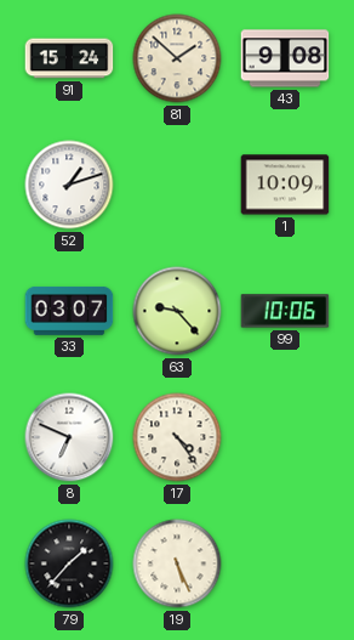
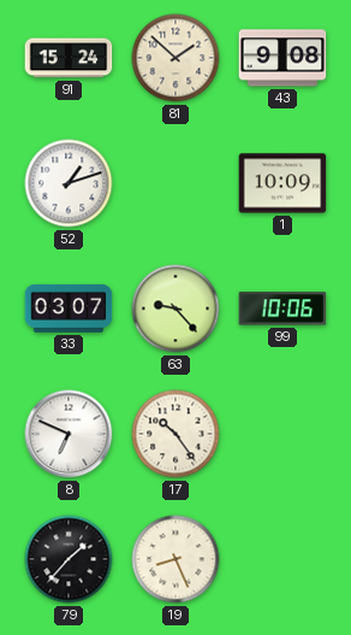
17: 4:24 -> 10:24
19: 5:26 -> 8:26
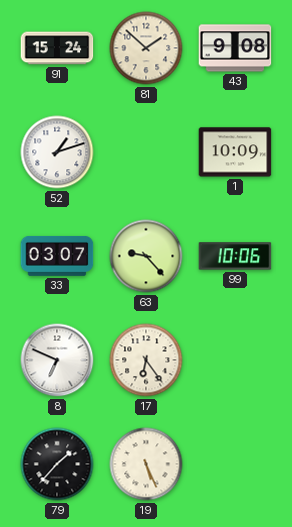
17: 10:24 -> 6:24
19: 8:26 -> 5:26
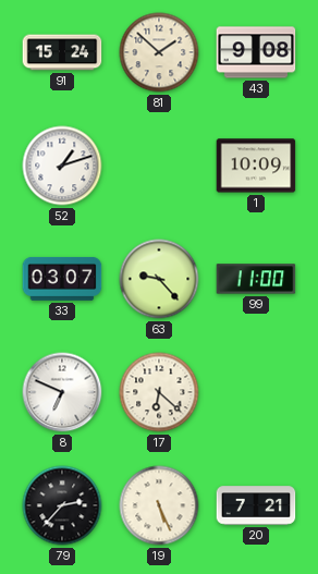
99: 10:06 -> 11:00
17: 6:24 -> 6:22
79: 1:37 -> 2:37
20: none -> 7:21
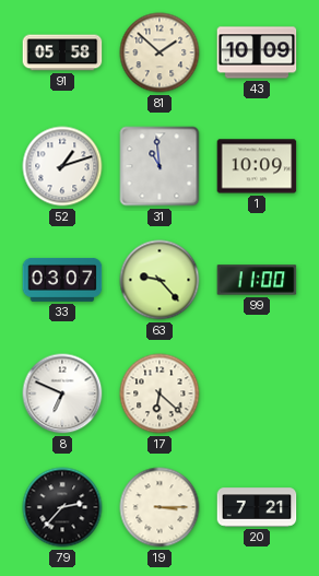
91: 15:24 -> 05:58
43: 9:08 -> 10:09
31: none -> 10:59
19: 5:26 -> 3:15
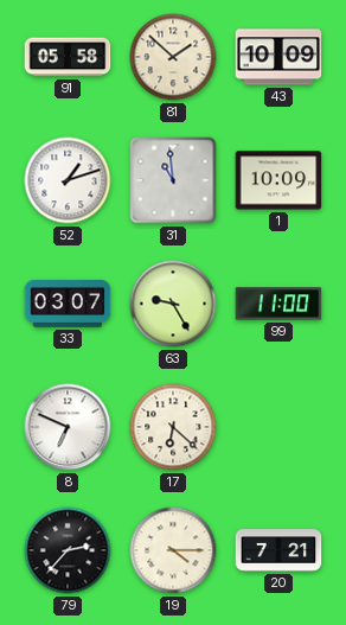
63: 9:23 -> 9:25
19: 3:15 -> 4:15
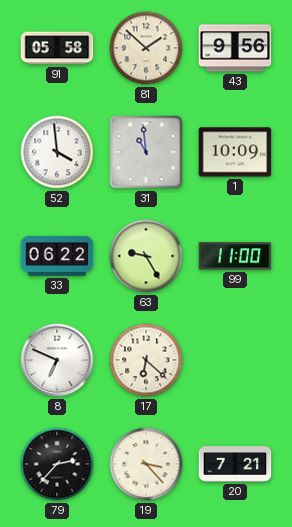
43: 10:09 -> 9:56
52: 1:12 -> 3:59
33: 03:07 -> 06:22
19: 4:15 -> 3:23
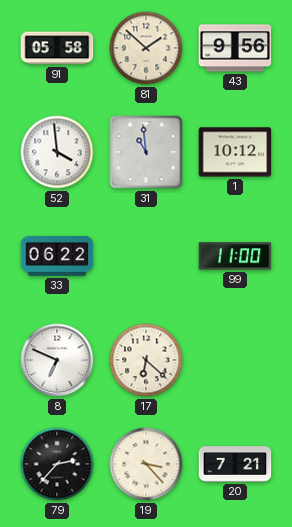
1: 10:09 -> 10:12
63: 9:25 -> none
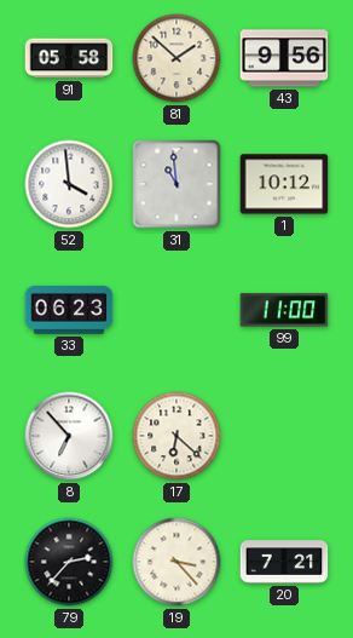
33: 06:22 -> 06:23
8: 6:49 -> 6:53
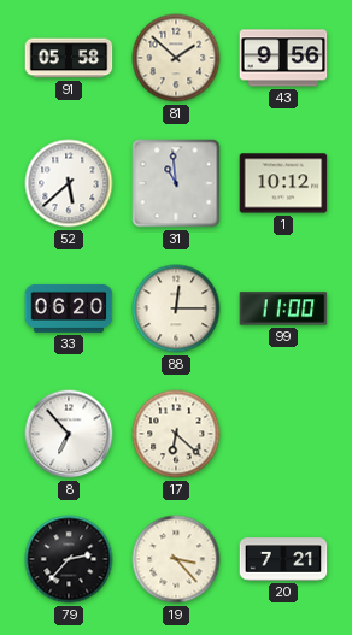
52: 3:59 -> 5:38
33: 06:23 -> 06:20
88: none -> 12:15
